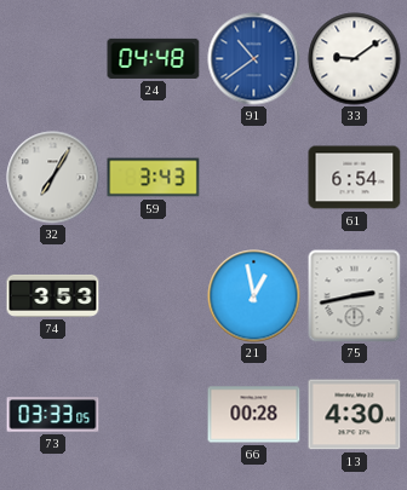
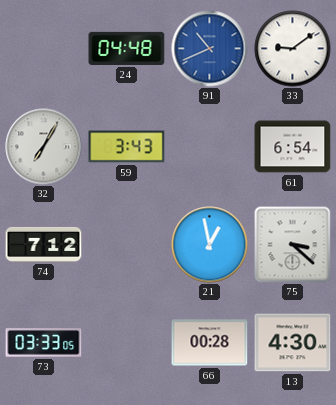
91: 10:39 -> 10:41
74: 3:53 -> 7:12
75: 2:43 -> 3:22
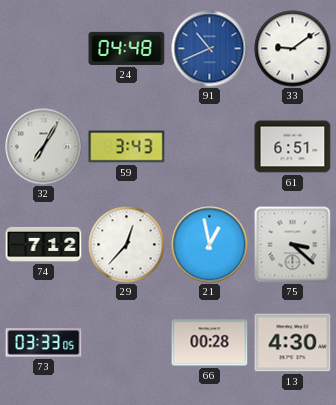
61: 6:54 -> 6:51
29: none -> 12:37
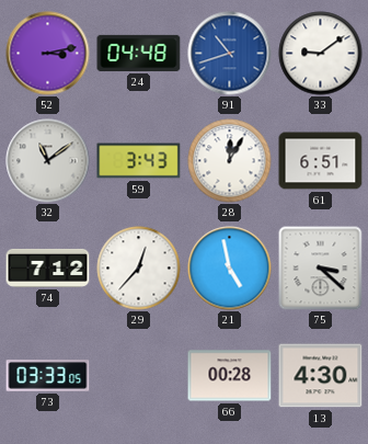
52: none -> 3:13
91: 10:41 -> 10:42
32: 7:05 -> 11:09
28: none -> 12:05
21: 12:58 -> 4:58
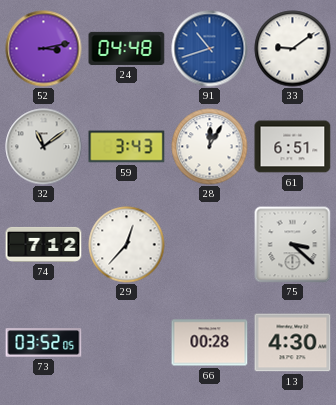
21: 4:58 -> none
73: 03:33 -> 03:52
